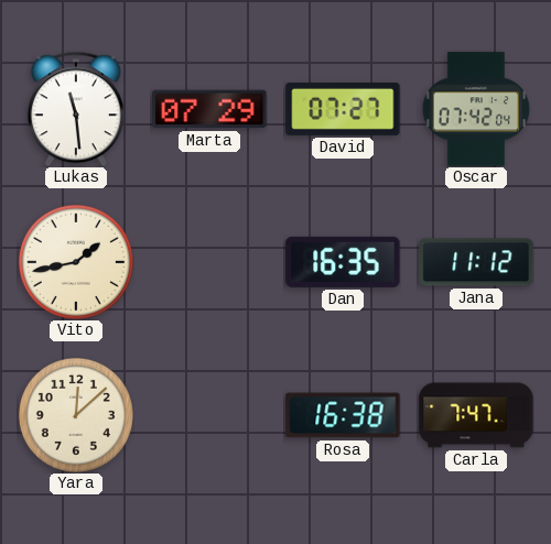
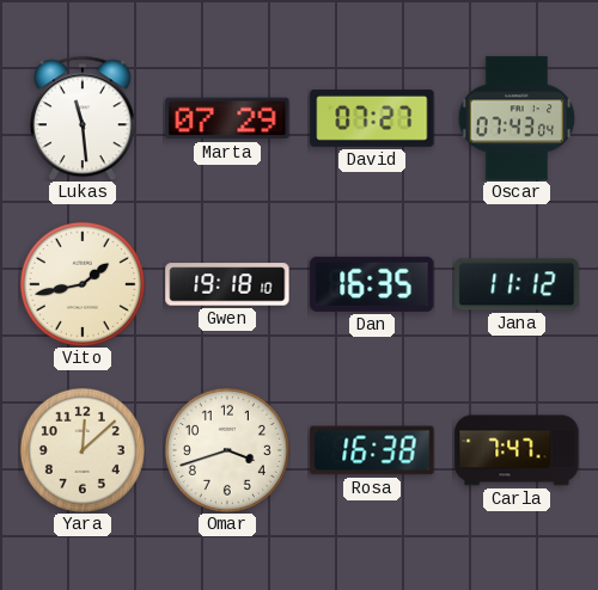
Oscar: 07:42 -> 07:43
Gwen: none -> 19:18
Omar: none -> 3:42
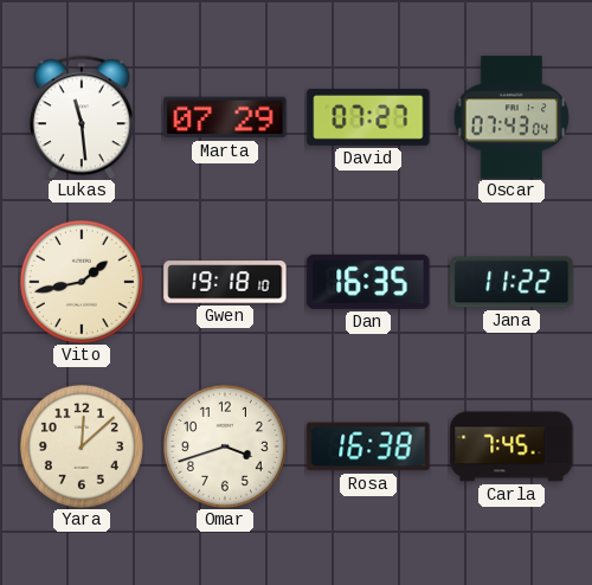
Jana: 11:12 -> 11:22
Carla: 7:47 -> 7:45
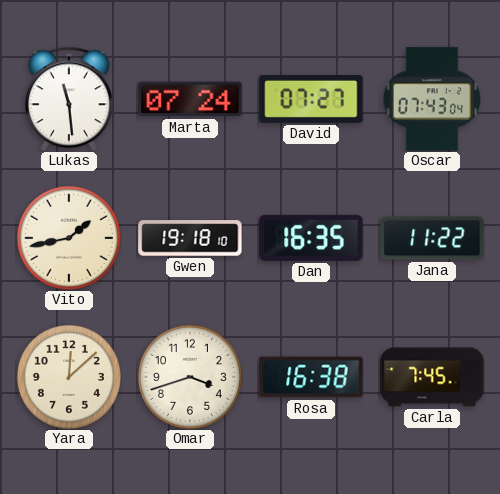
Marta: 07:29 -> 07:24
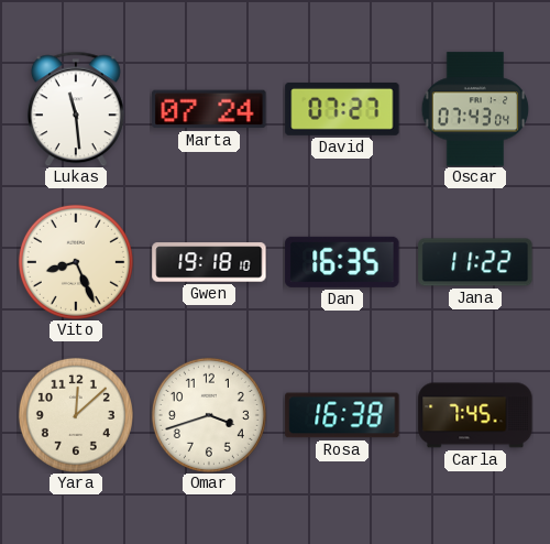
Vito: 1:43 -> 8:26
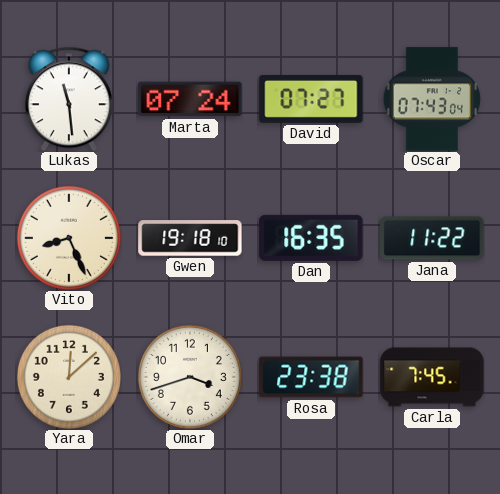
Rosa: 16:38 -> 23:38
